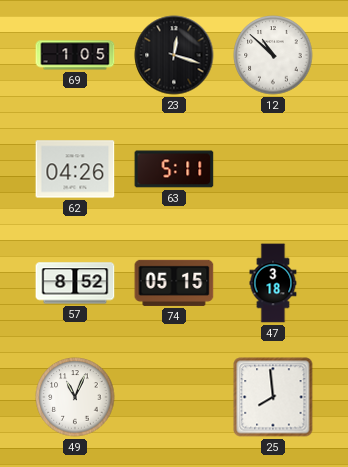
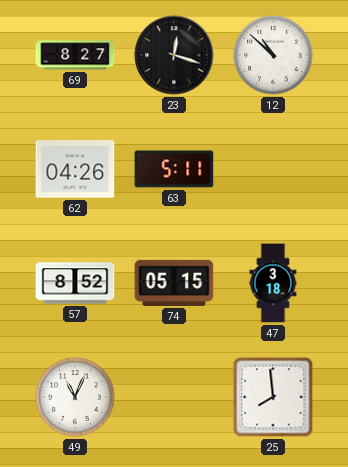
69: 1:05 -> 8:27
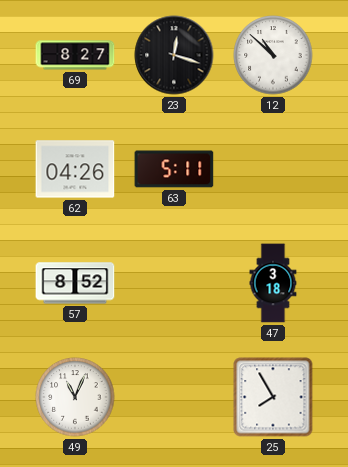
74: 05:15 -> none
25: 7:59 -> 7:55
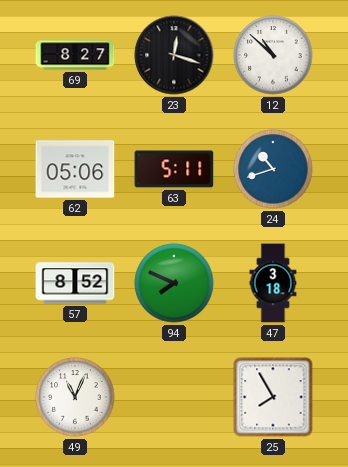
62: 04:26 -> 05:06
24: none -> 10:42
94: none -> 7:49
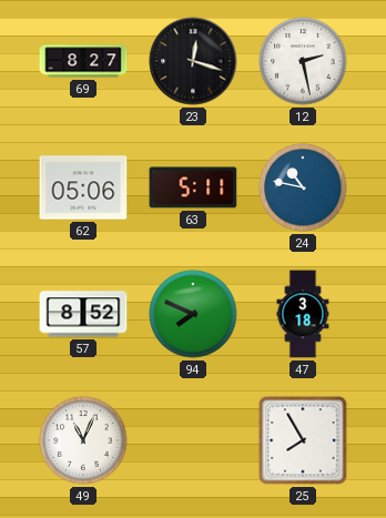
12: 10:52 -> 2:28
24: 10:42 -> 10:47
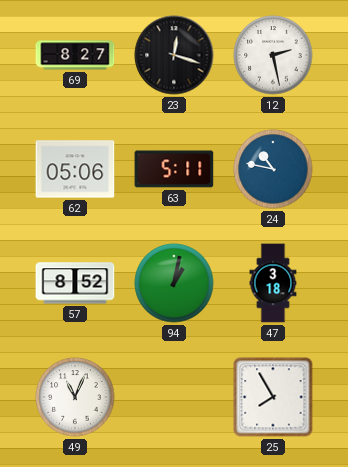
94: 7:49 -> 1:02
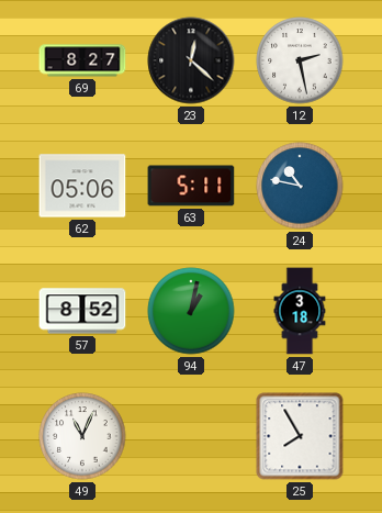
23: 12:18 -> 12:22
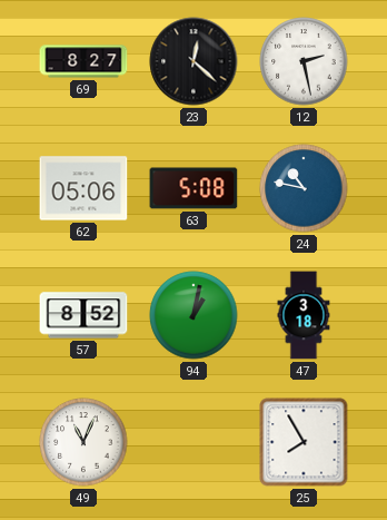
63: 5:11 -> 5:08
